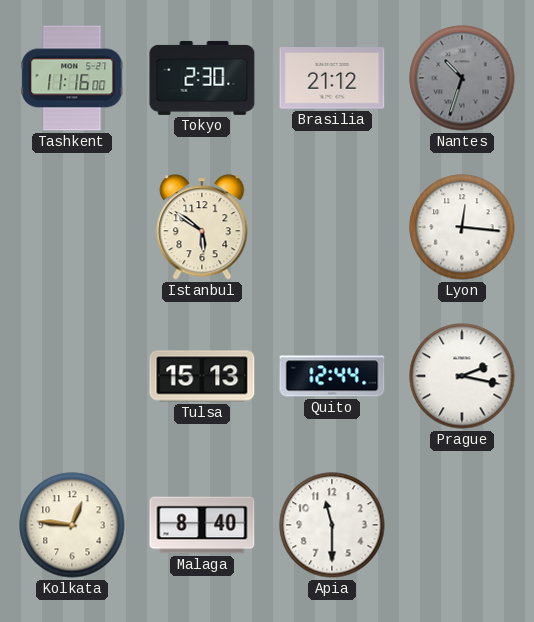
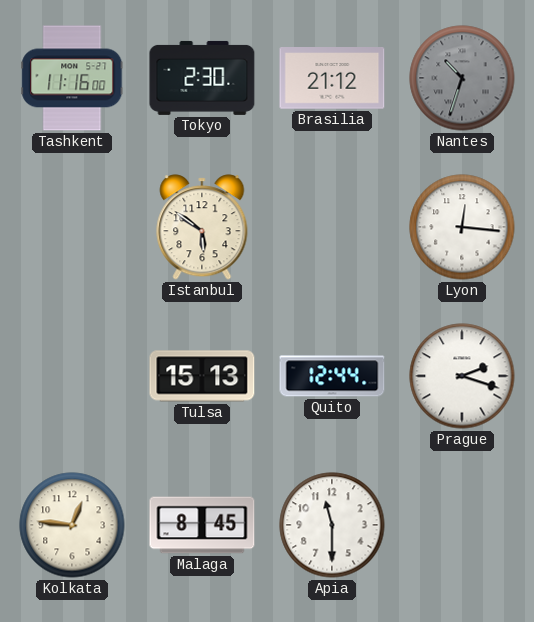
Prague: 2:17 -> 2:18
Malaga: 8:40 -> 8:45
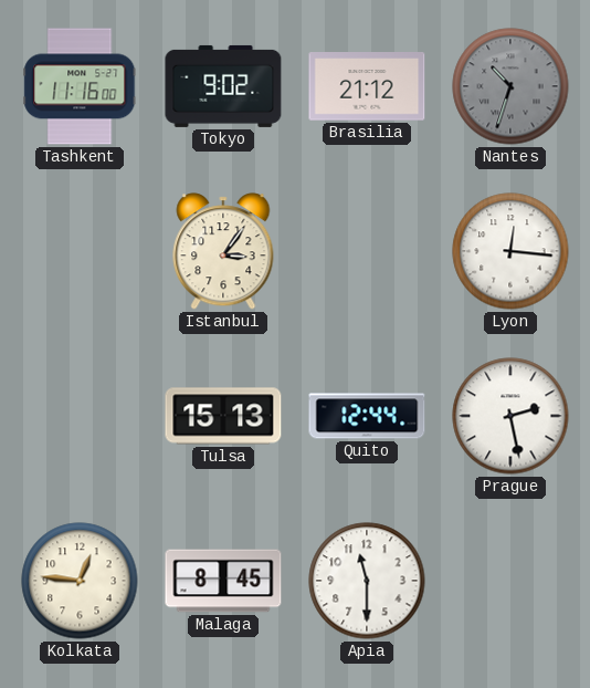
Tokyo: 2:30 -> 9:02
Istanbul: 5:51 -> 3:06
Prague: 2:18 -> 2:28
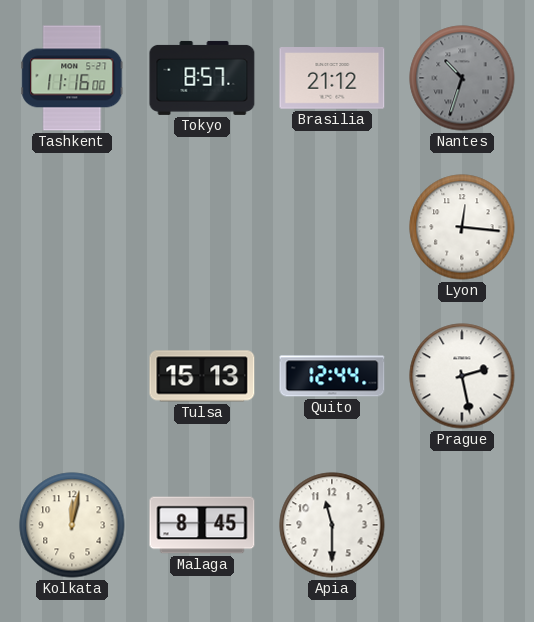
Tokyo: 9:02 -> 8:57
Istanbul: 3:06 -> none
Kolkata: 12:46 -> 12:02
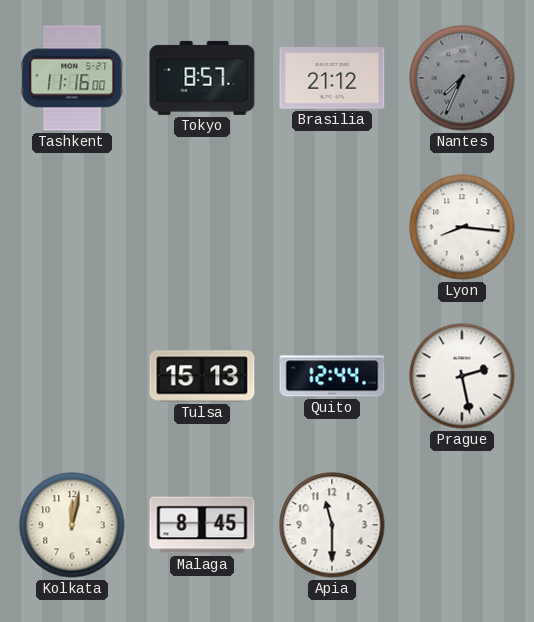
Nantes: 10:33 -> 7:34
Lyon: 12:16 -> 8:16
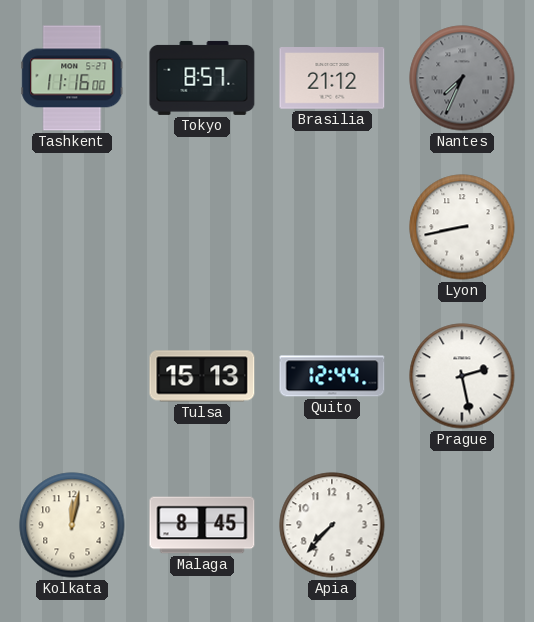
Lyon: 8:16 -> 8:43
Apia: 11:30 -> 7:37
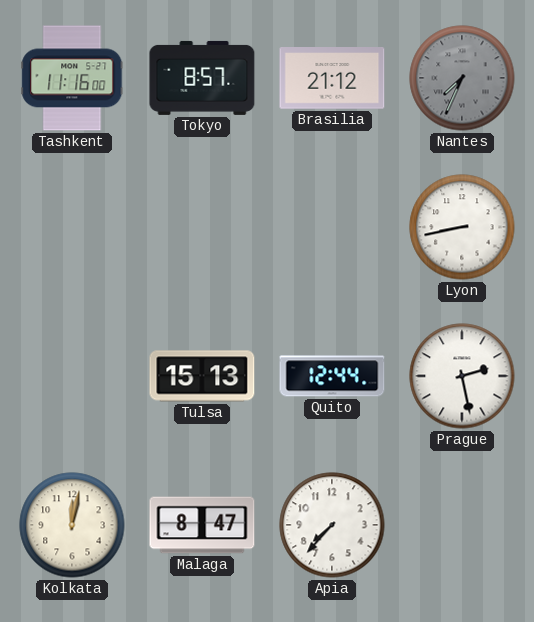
Malaga: 8:45 -> 8:47
